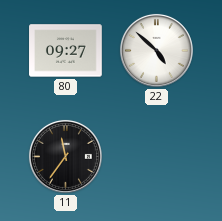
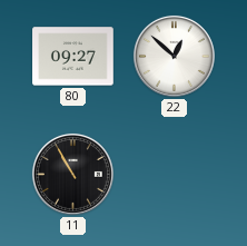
22: 4:52 -> 12:52
11: 11:36 -> 10:55
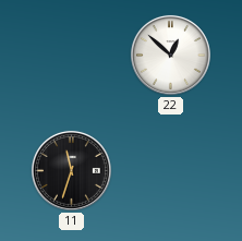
80: 09:27 -> none
11: 10:55 -> 11:33
